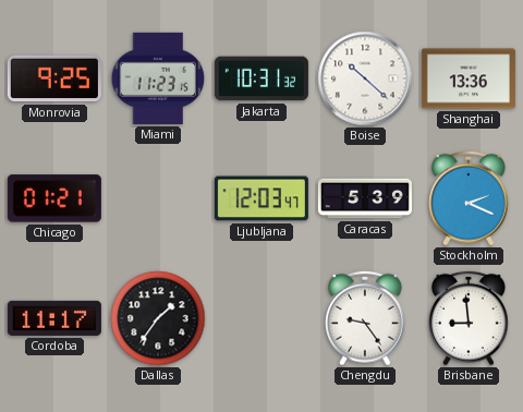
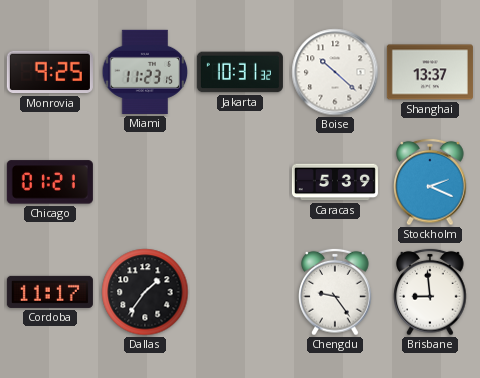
Shanghai: 13:36 -> 13:37
Ljubljana: 12:03 -> none
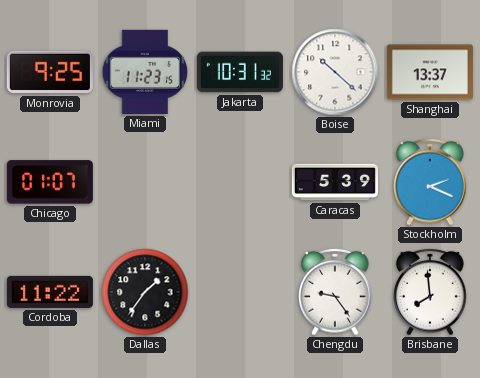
Chicago: 01:21 -> 01:07
Cordoba: 11:17 -> 11:22
Brisbane: 8:59 -> 7:59
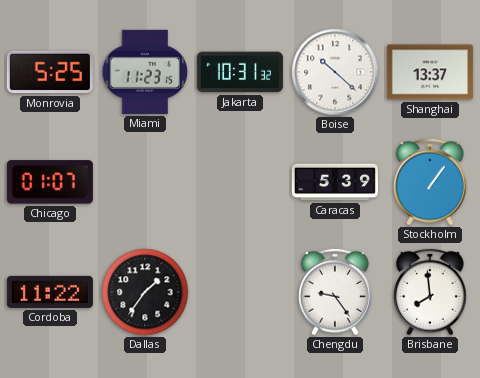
Monrovia: 9:25 -> 5:25
Stockholm: 2:19 -> 1:06
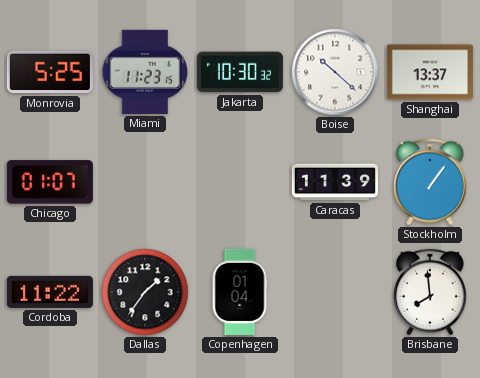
Jakarta: 10:31 -> 10:30
Caracas: 5:39 -> 11:39
Copenhagen: none -> 01:04
Chengdu: 9:24 -> none
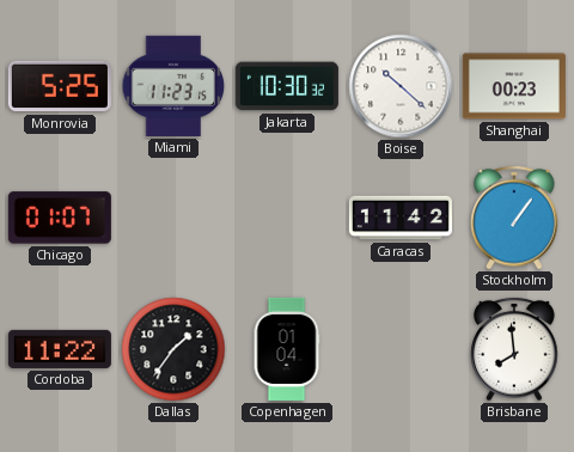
Shanghai: 13:37 -> 00:23
Caracas: 11:39 -> 11:42
